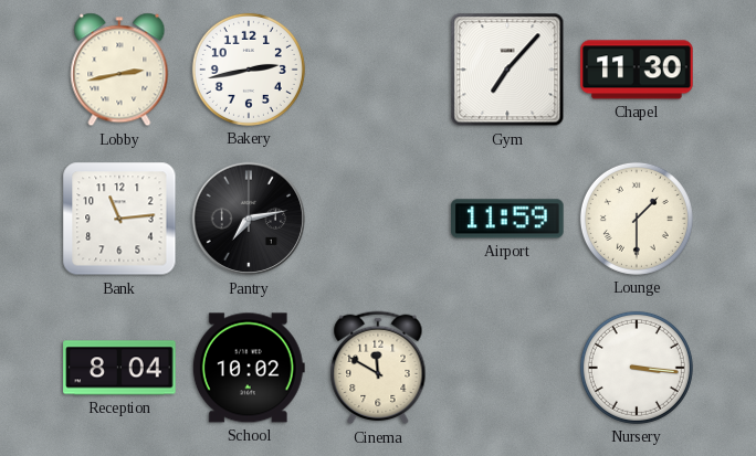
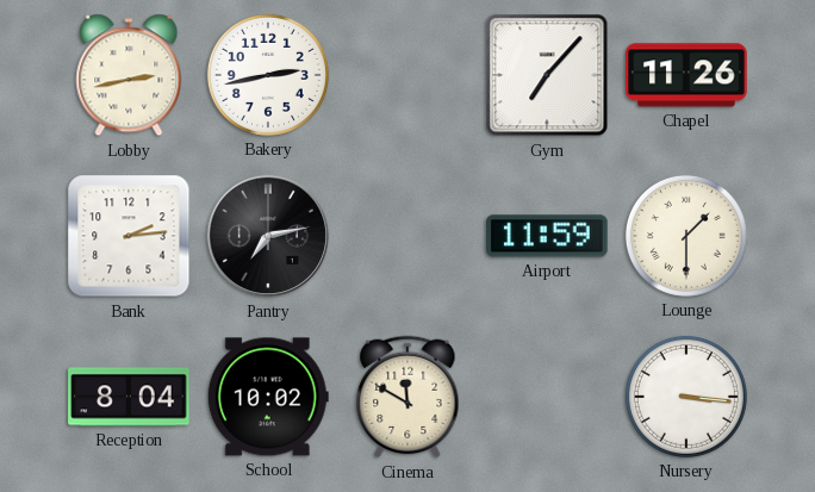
Chapel: 11:30 -> 11:26
Bank: 11:14 -> 2:14
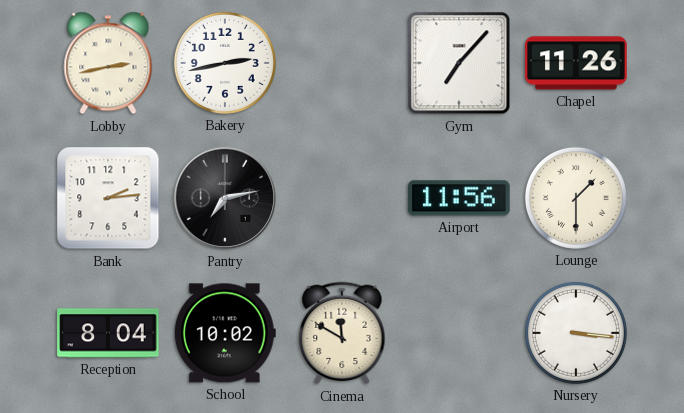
Airport: 11:59 -> 11:56
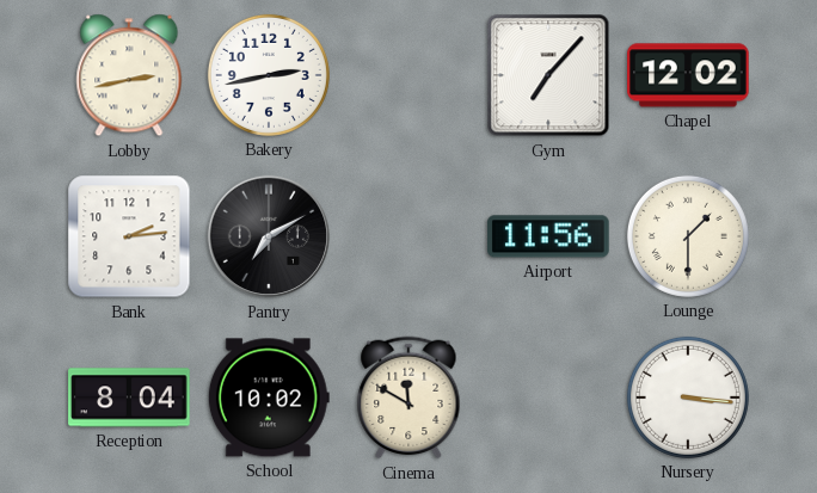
Chapel: 11:26 -> 12:02
Pantry: 7:13 -> 7:10
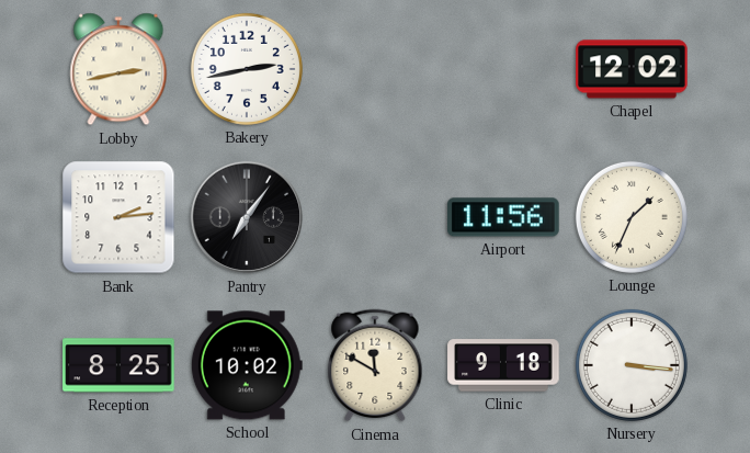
Gym: 7:07 -> none
Pantry: 7:10 -> 7:06
Lounge: 1:30 -> 1:34
Reception: 8:04 -> 8:25
Clinic: none -> 9:18
